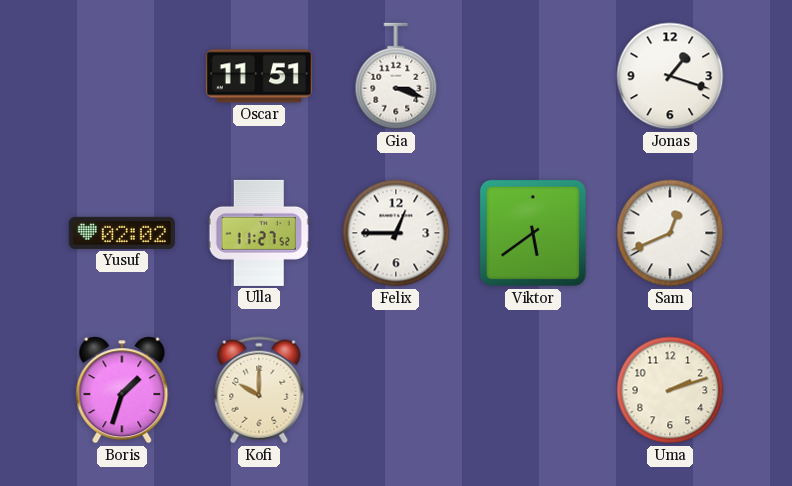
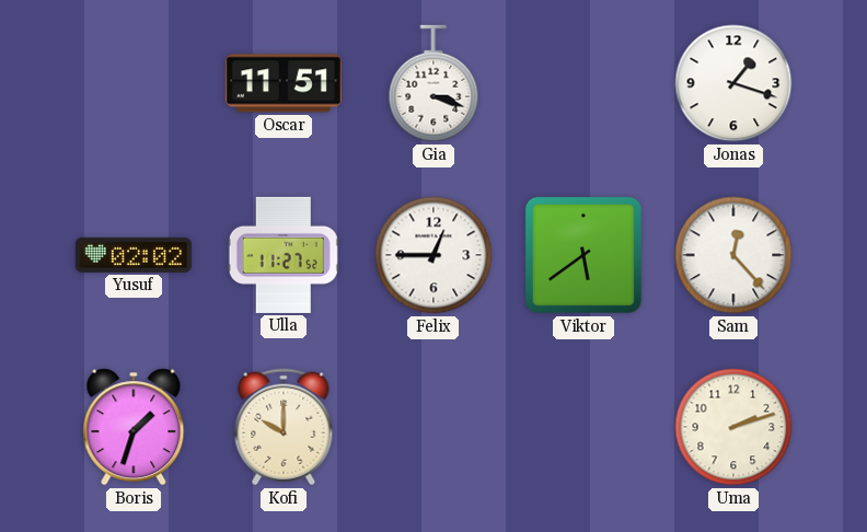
Sam: 12:41 -> 12:23
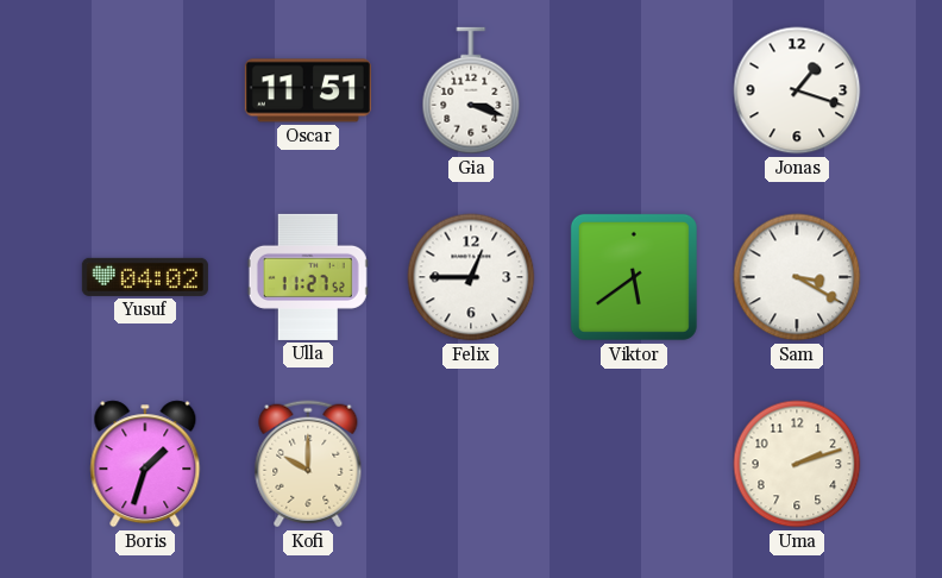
Yusuf: 02:02 -> 04:02
Sam: 12:23 -> 3:20
